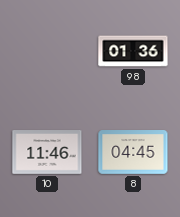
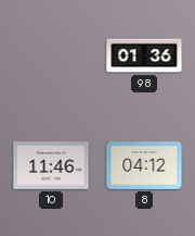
8: 04:45 -> 04:12
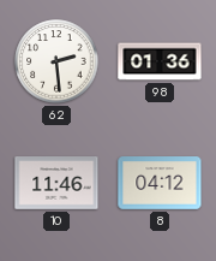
62: none -> 2:29
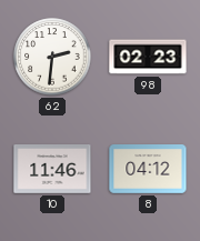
62: 2:29 -> 2:31
98: 01:36 -> 02:23
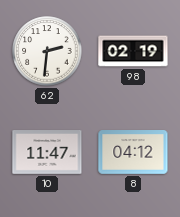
98: 02:23 -> 02:19
10: 11:46 -> 11:47
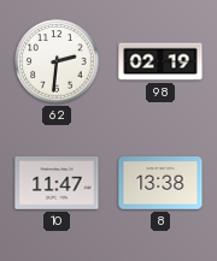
8: 04:12 -> 13:38
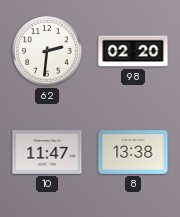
98: 02:19 -> 02:20
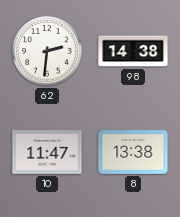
98: 02:20 -> 14:38
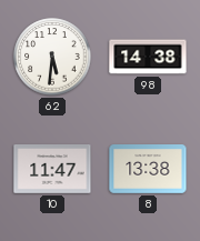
62: 2:31 -> 5:31
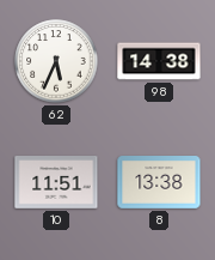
62: 5:31 -> 5:34
10: 11:47 -> 11:51
